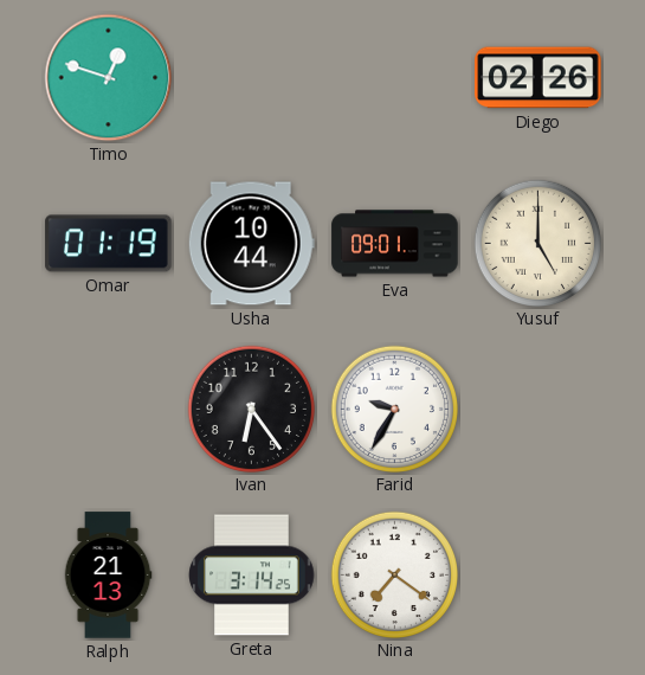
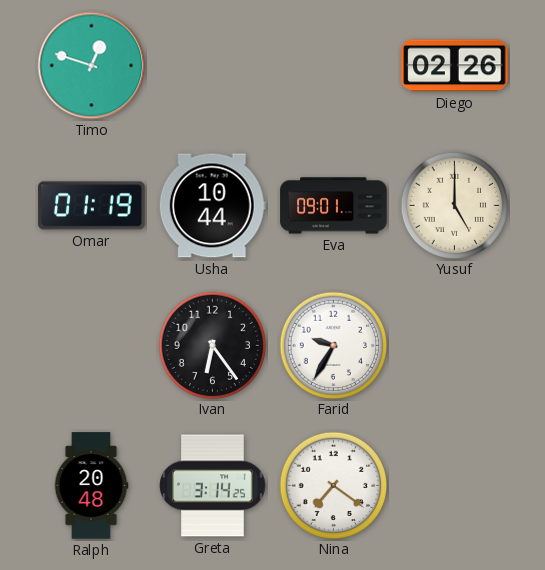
Ralph: 21:13 -> 20:48
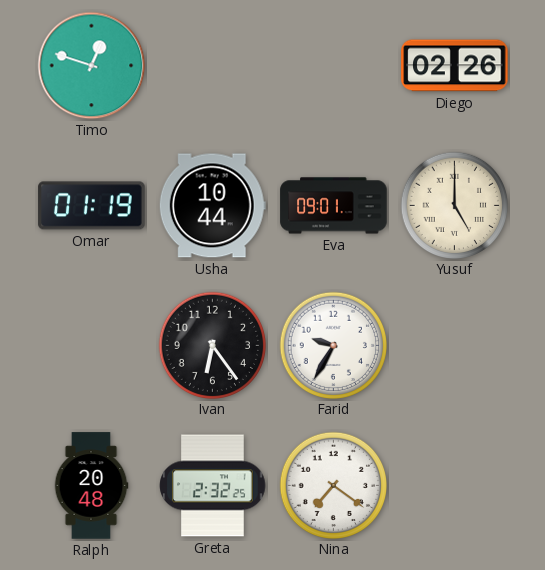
Greta: 3:14 -> 2:32
